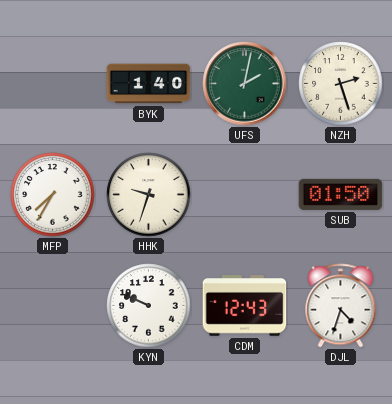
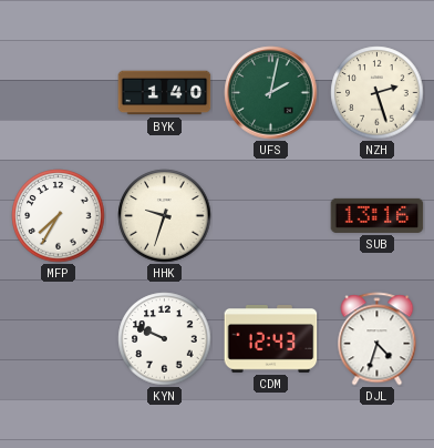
SUB: 01:50 -> 13:16
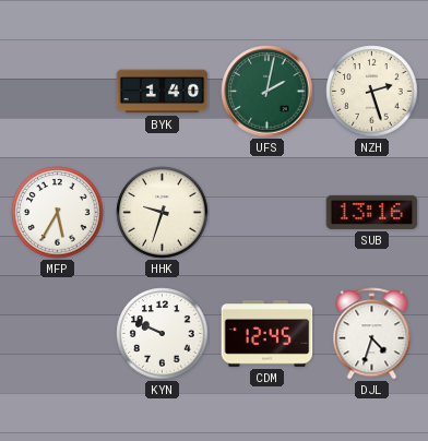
MFP: 7:35 -> 5:35
CDM: 12:43 -> 12:45
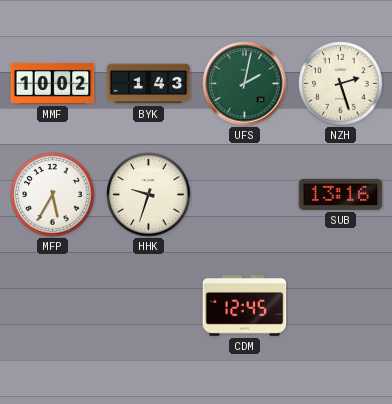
MMF: none -> 10:02
BYK: 1:40 -> 1:43
KYN: 9:49 -> none
DJL: 4:33 -> none
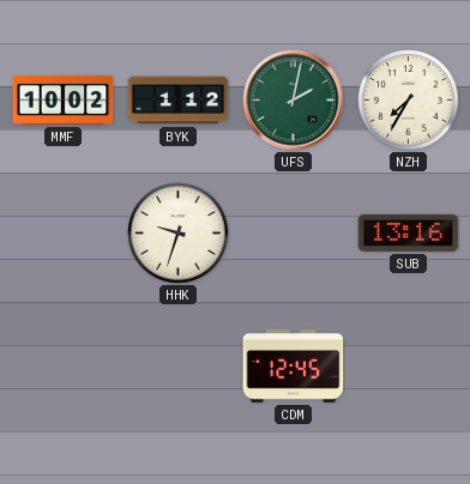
BYK: 1:43 -> 1:12
NZH: 2:27 -> 7:35
MFP: 5:35 -> none
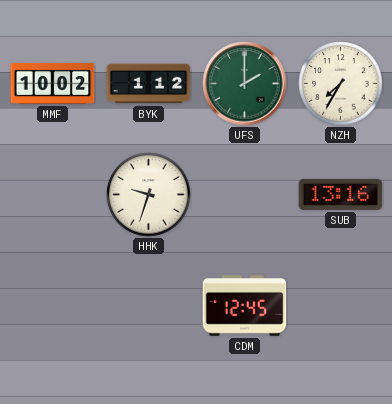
UFS: 2:02 -> 2:00
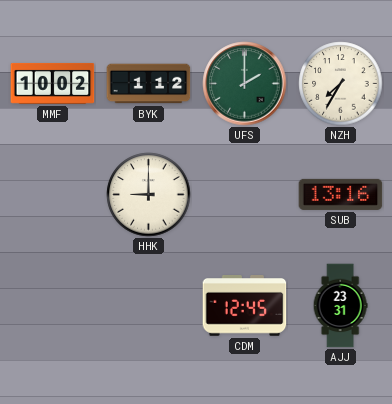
HHK: 9:33 -> 9:00
AJJ: none -> 23:31
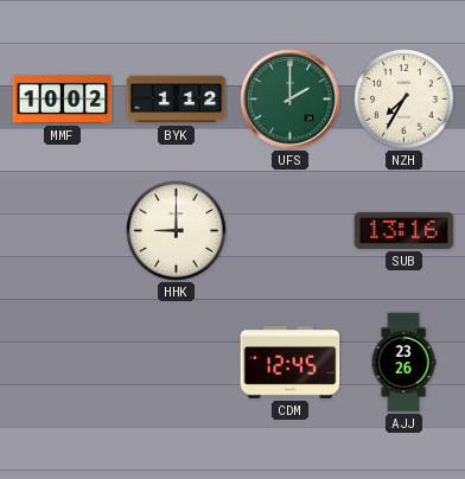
AJJ: 23:31 -> 23:26
